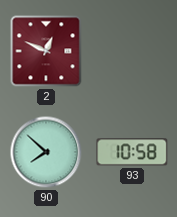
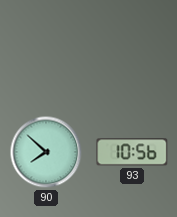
2: 12:49 -> none
93: 10:58 -> 10:56
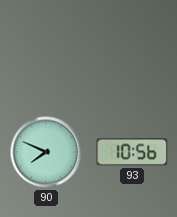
90: 7:52 -> 7:49
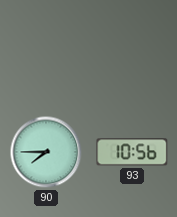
90: 7:49 -> 7:45
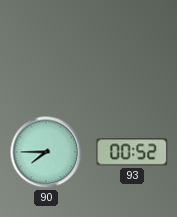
93: 10:56 -> 00:52
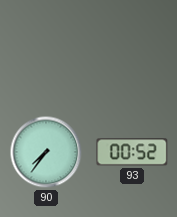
90: 7:45 -> 7:36
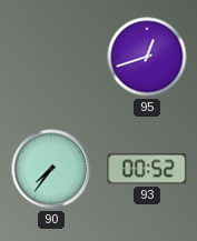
95: none -> 12:42
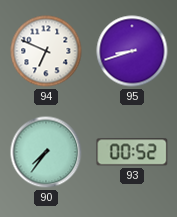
94: none -> 6:49
95: 12:42 -> 8:42
